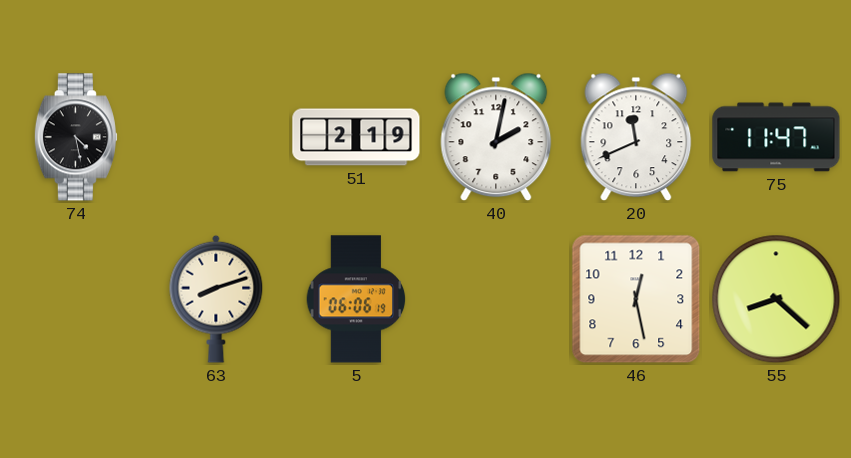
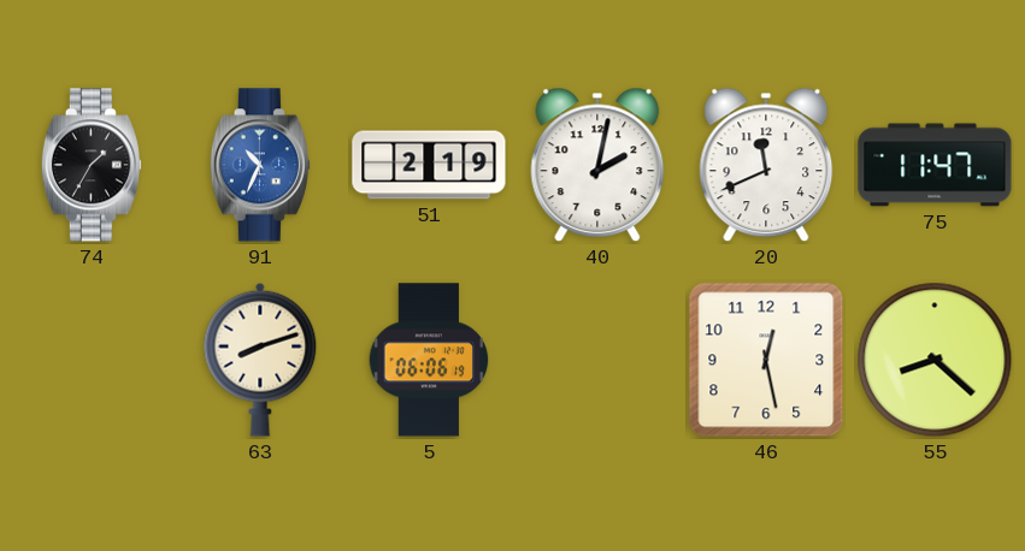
74: 4:28 -> 1:35
91: none -> 10:34
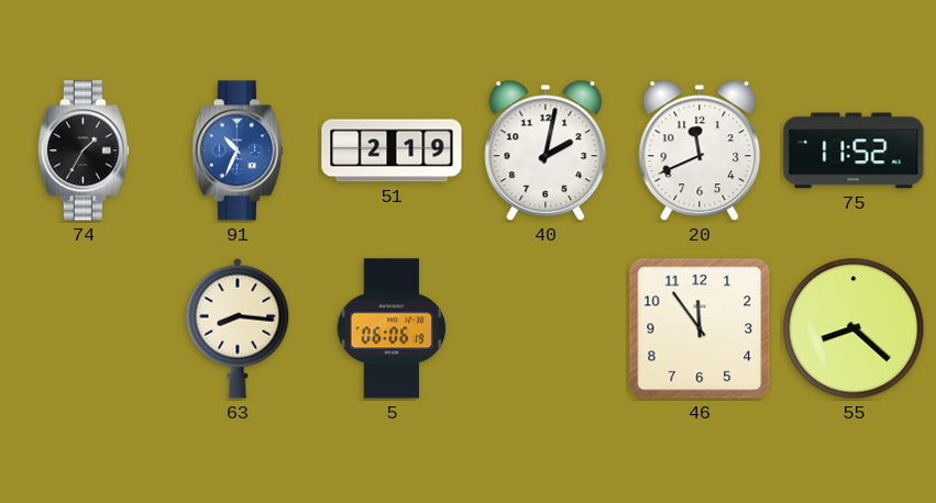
75: 11:47 -> 11:52
63: 8:12 -> 8:16
46: 12:28 -> 11:54
